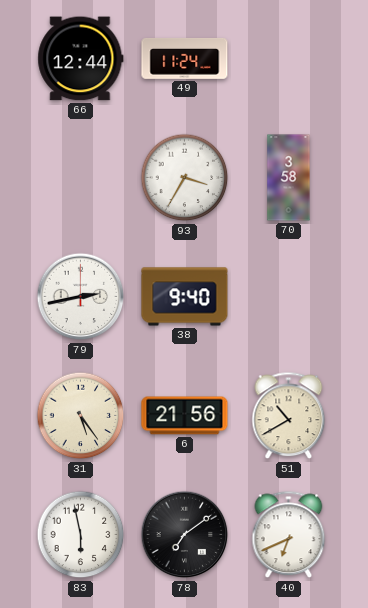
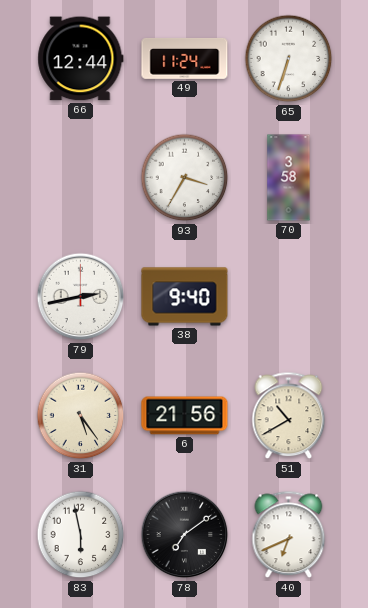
65: none -> 6:33
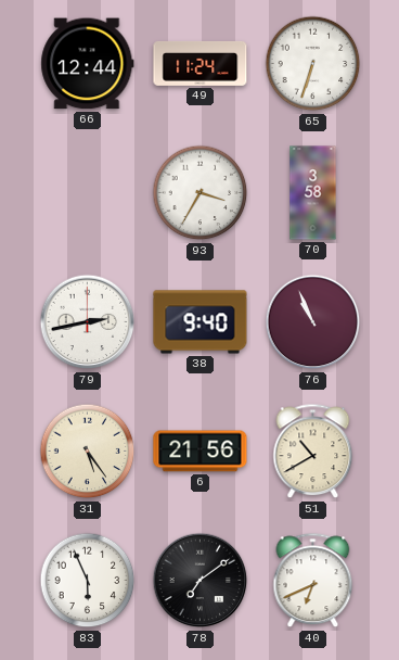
76: none -> 10:56
83: 5:58 -> 5:56
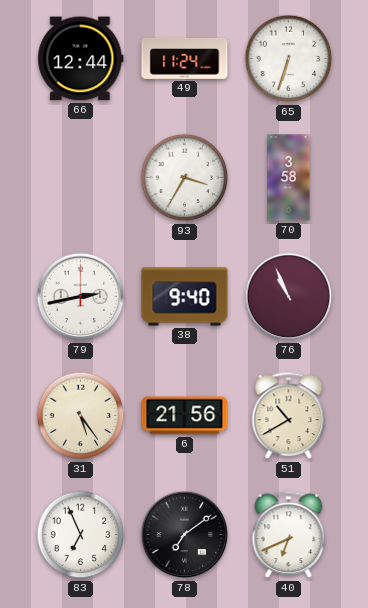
83: 5:56 -> 6:56
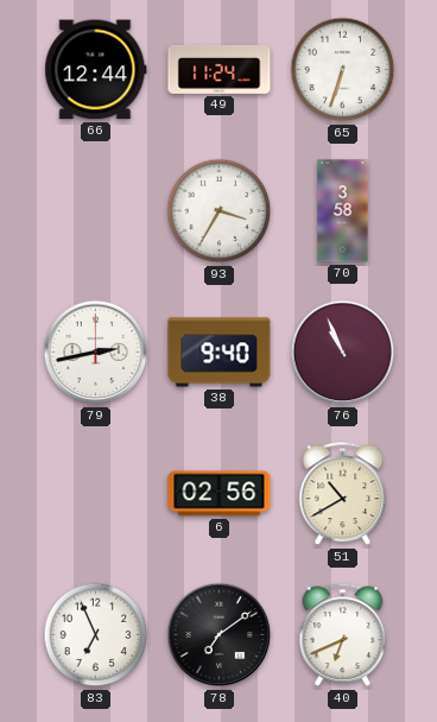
31: 5:24 -> none
6: 21:56 -> 02:56
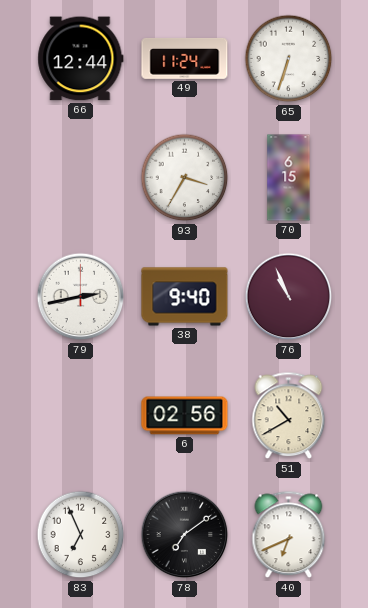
70: 3:58 -> 6:15
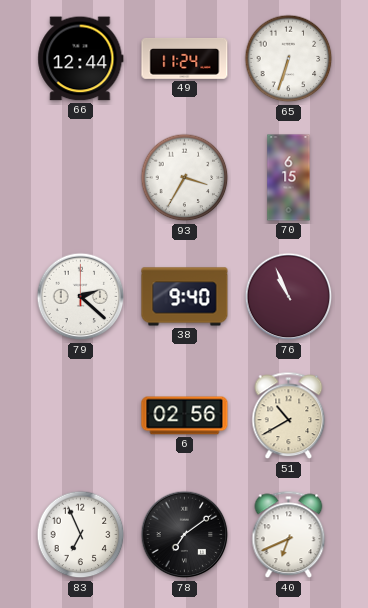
79: 2:43 -> 2:22
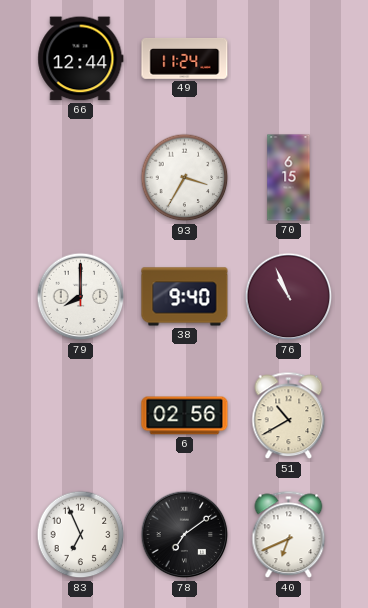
65: 6:33 -> none
79: 2:22 -> 8:00
